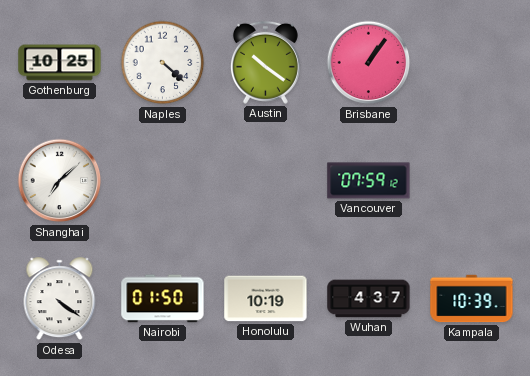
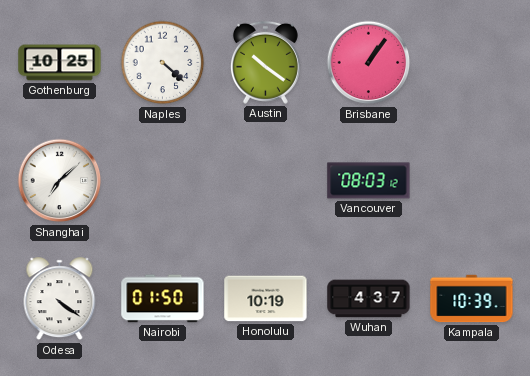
Vancouver: 07:59 -> 08:03
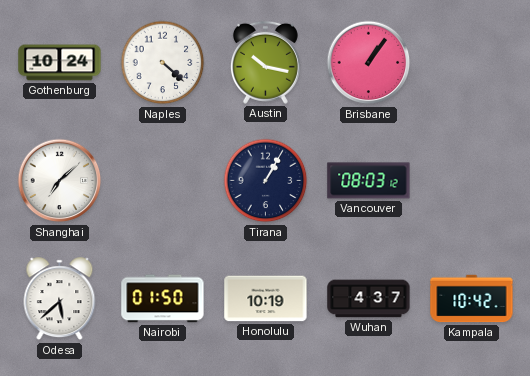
Gothenburg: 10:25 -> 10:24
Austin: 10:21 -> 10:17
Tirana: none -> 1:05
Odesa: 4:21 -> 5:38
Kampala: 10:39 -> 10:42
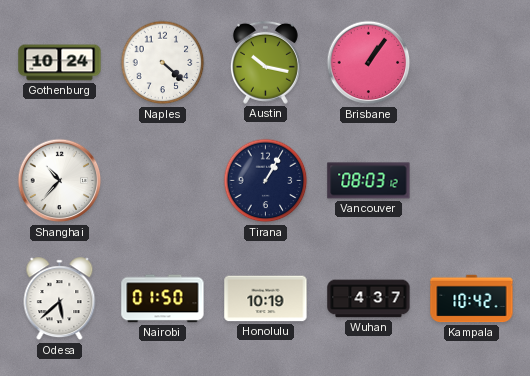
Shanghai: 7:08 -> 10:37
